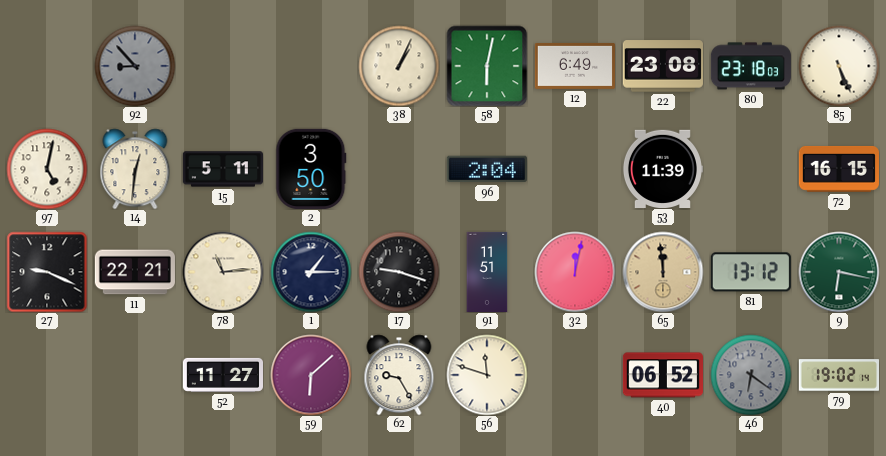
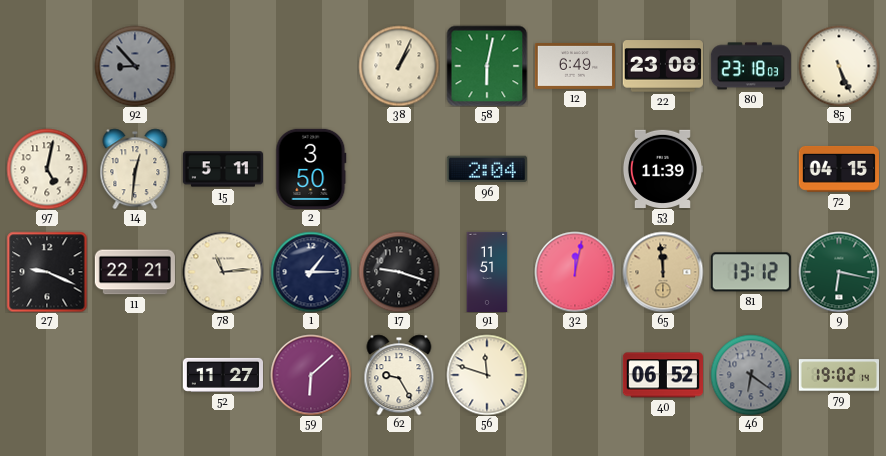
72: 16:15 -> 04:15
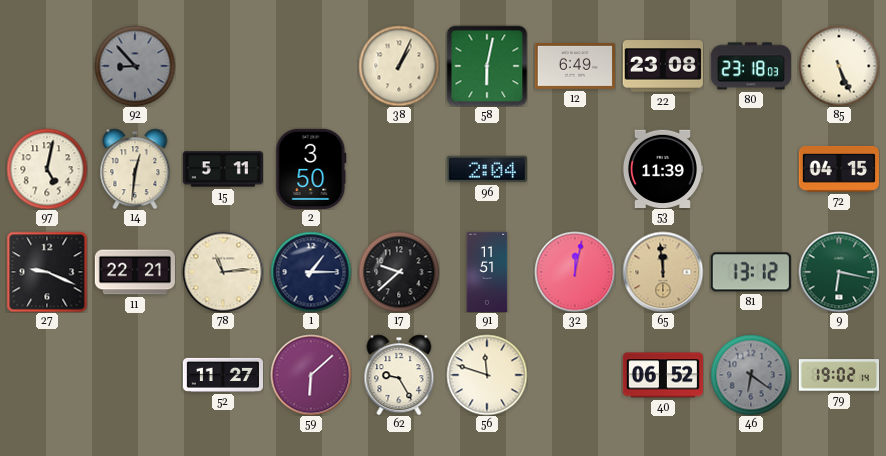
17: 9:18 -> 9:38
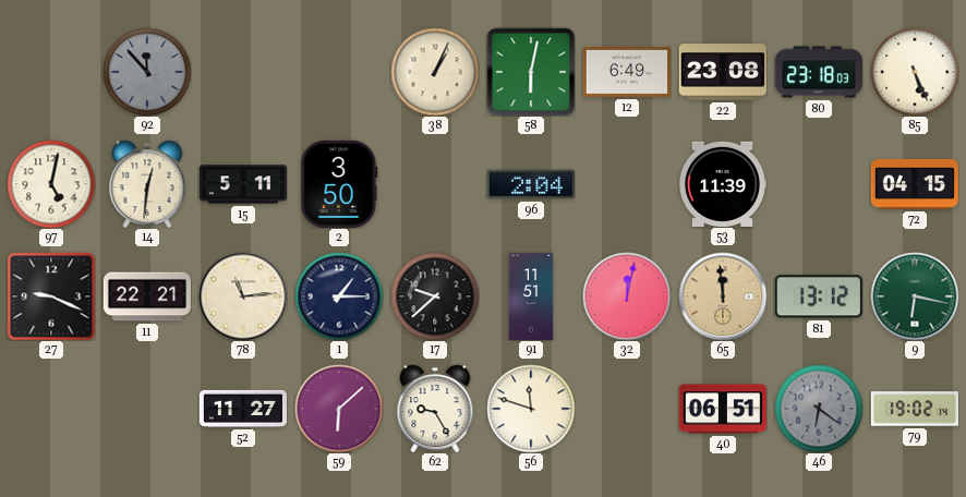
92: 8:53 -> 11:53
40: 06:52 -> 06:51
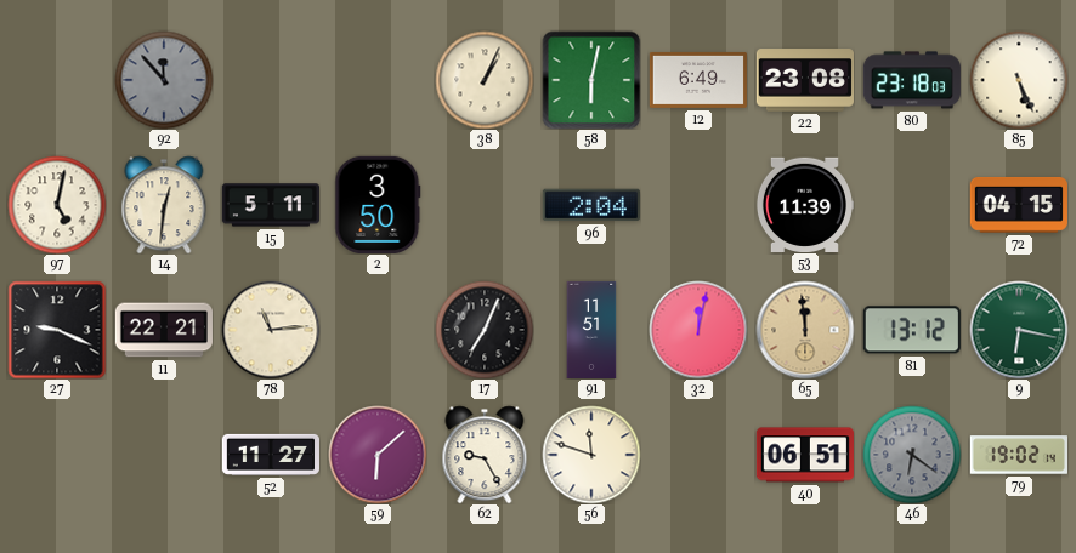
1: 1:15 -> none
17: 9:38 -> 7:04
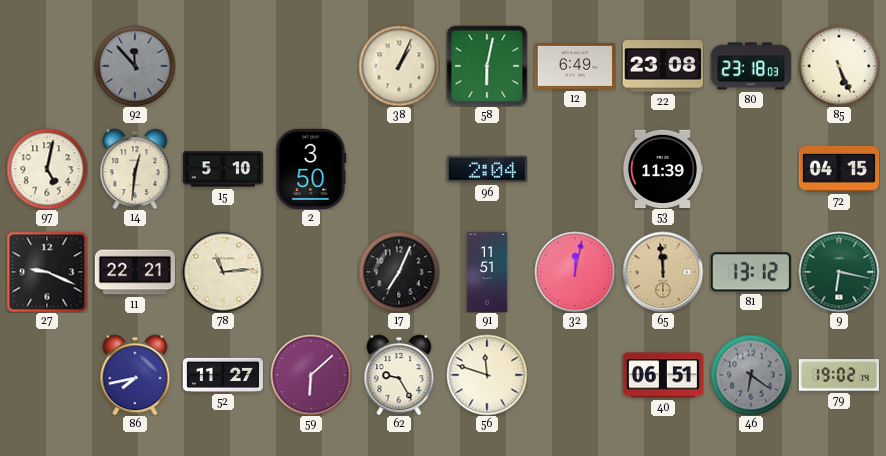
15: 5:11 -> 5:10
86: none -> 7:43
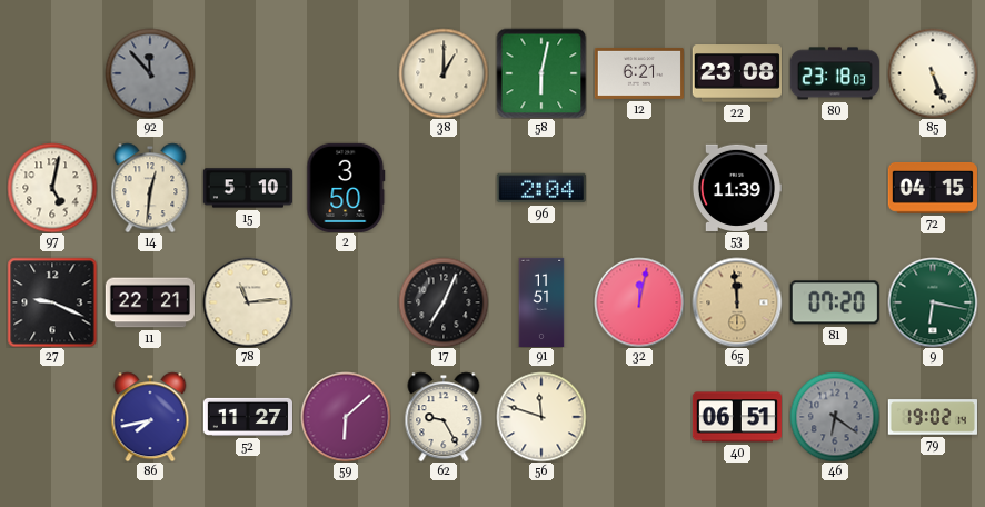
38: 1:04 -> 1:00
12: 6:49 -> 6:21
81: 13:12 -> 07:20
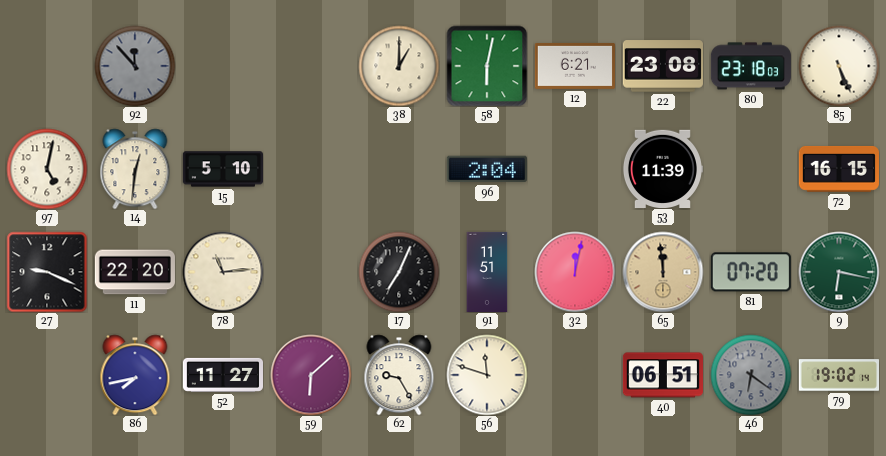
2: 3:50 -> none
72: 04:15 -> 16:15
11: 22:21 -> 22:20
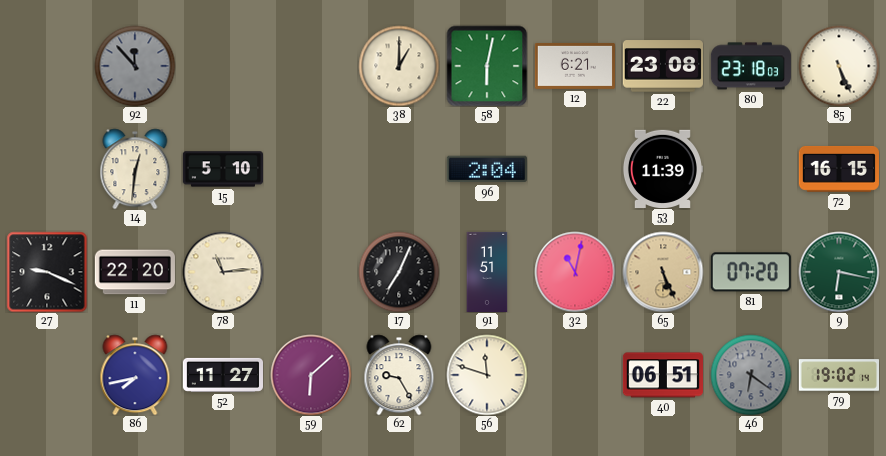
97: 5:02 -> none
32: 12:02 -> 11:02
65: 11:59 -> 5:26
